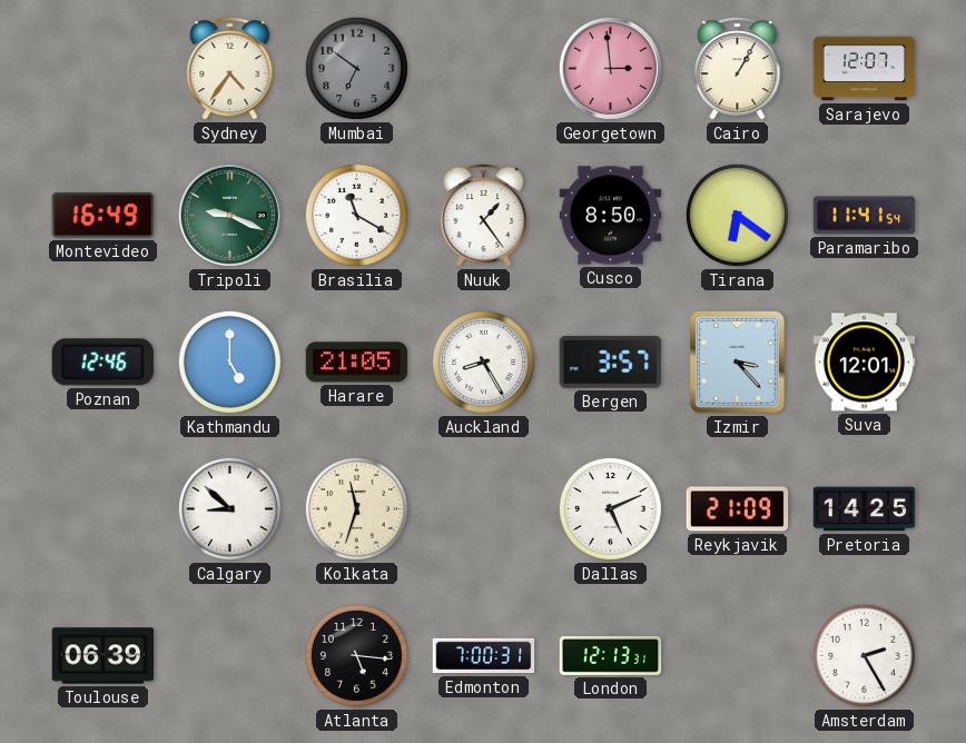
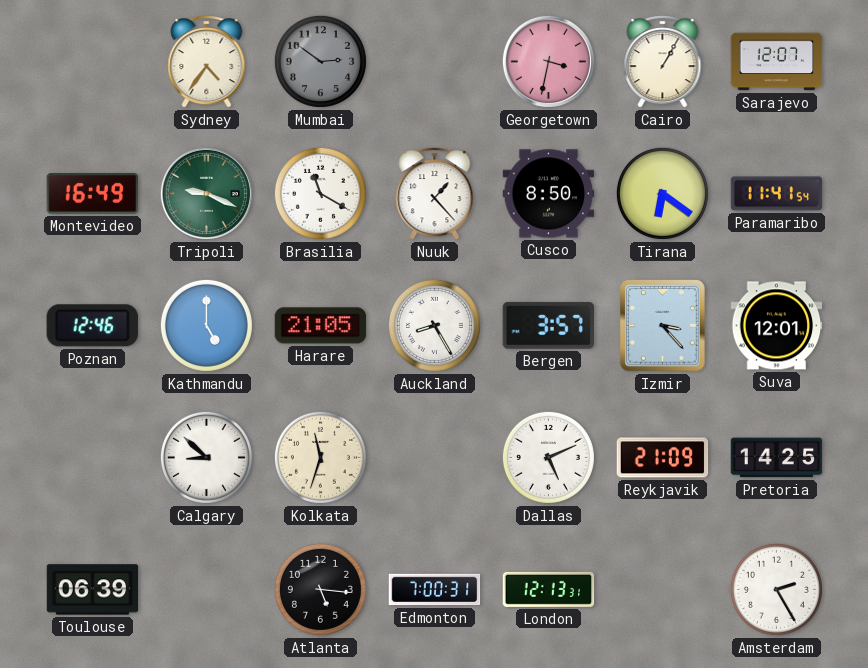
Mumbai: 6:51 -> 2:51
Georgetown: 2:59 -> 3:32
Nuuk: 1:24 -> 1:23
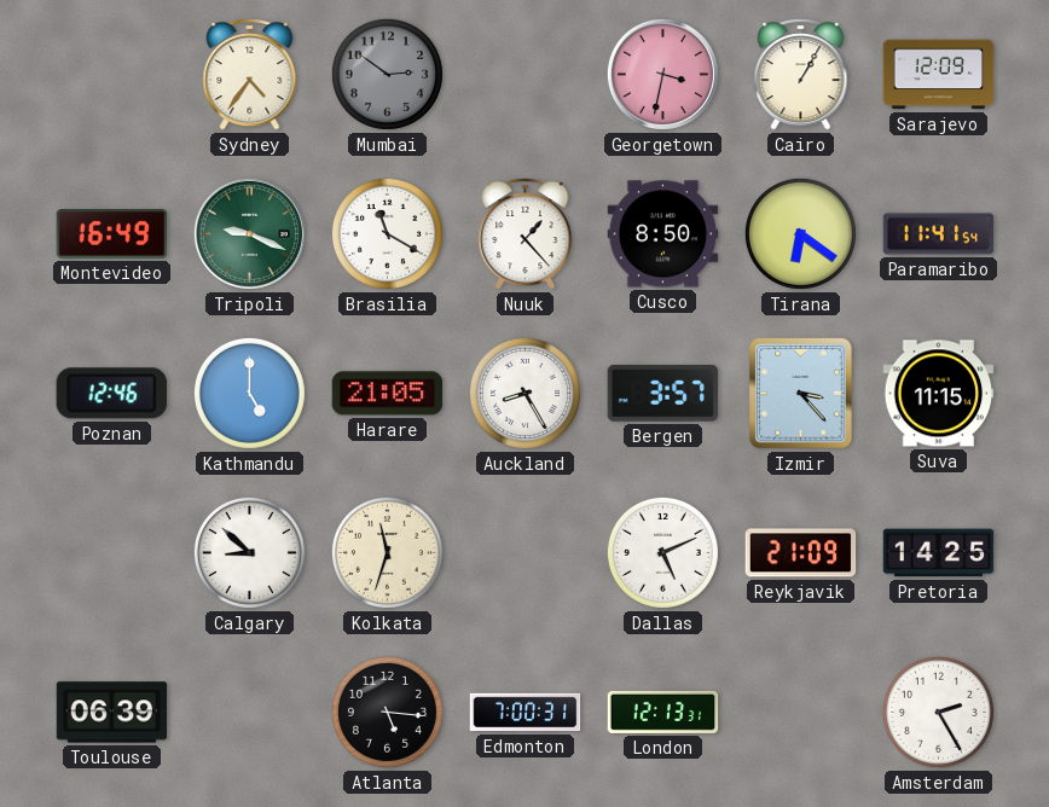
Sarajevo: 12:07 -> 12:09
Suva: 12:01 -> 11:15
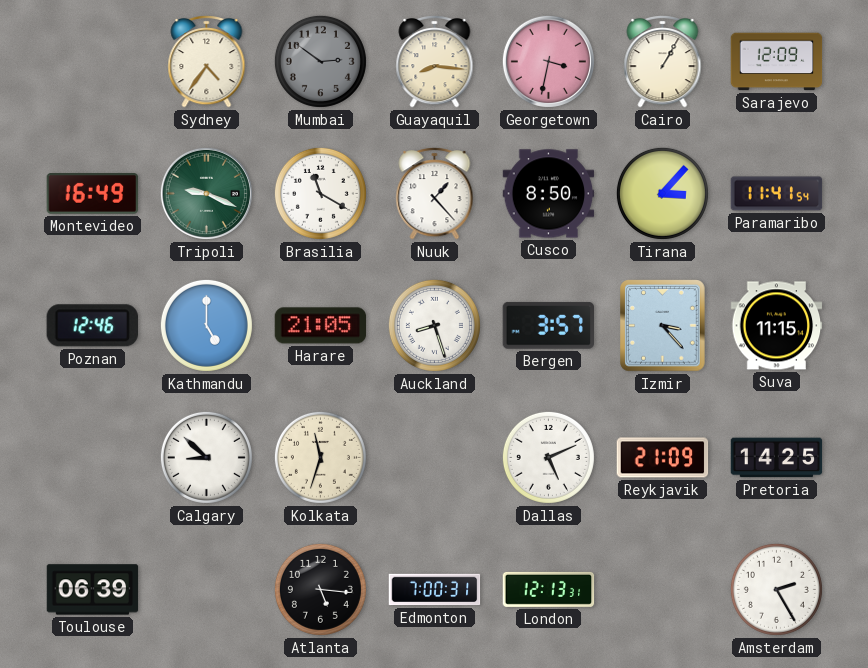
Guayaquil: none -> 8:16
Tirana: 6:21 -> 3:07
Auckland: 8:25 -> 8:27
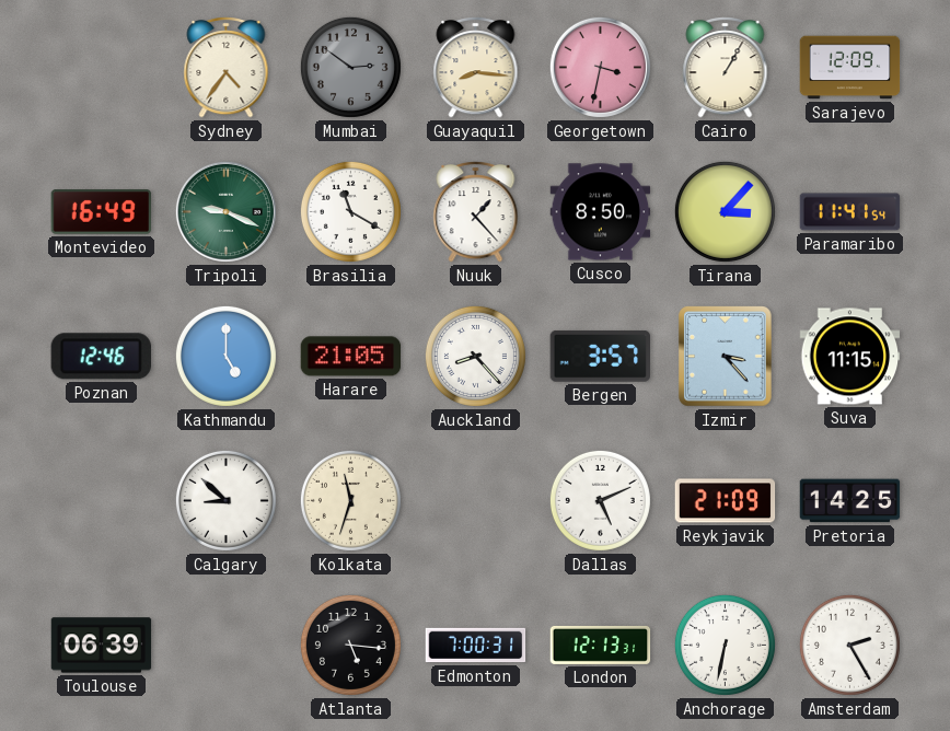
Auckland: 8:27 -> 8:23
Anchorage: none -> 6:32
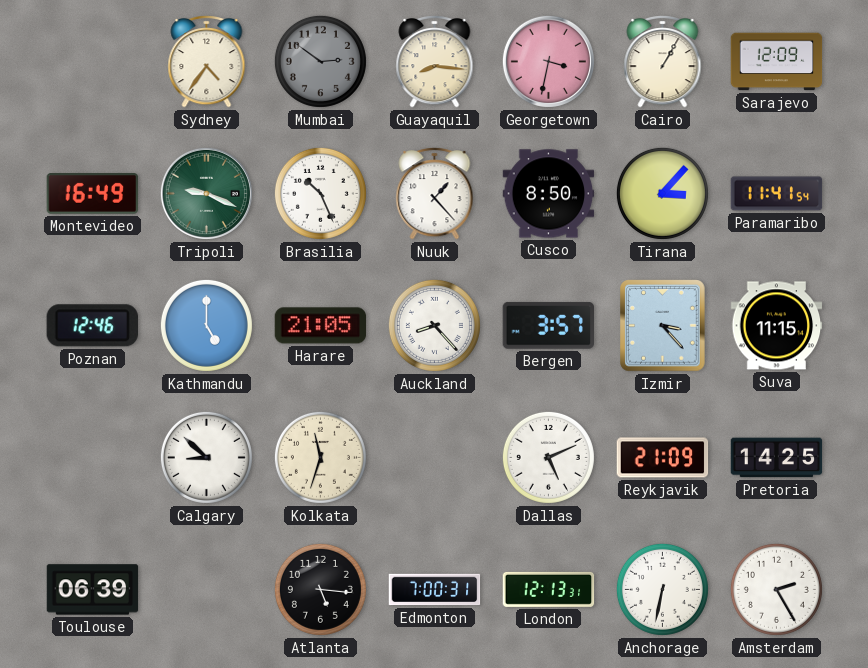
Brasilia: 11:20 -> 10:26
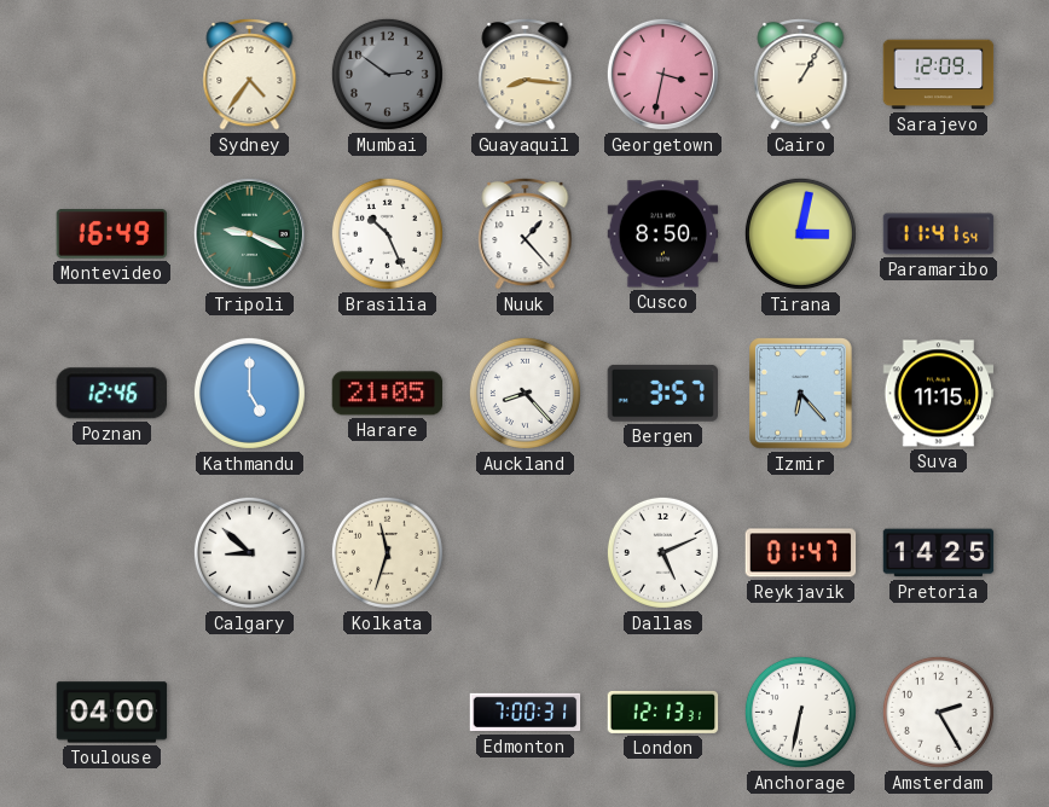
Tirana: 3:07 -> 3:02
Izmir: 3:23 -> 6:23
Reykjavik: 21:09 -> 01:47
Toulouse: 06:39 -> 04:00
Atlanta: 5:16 -> none
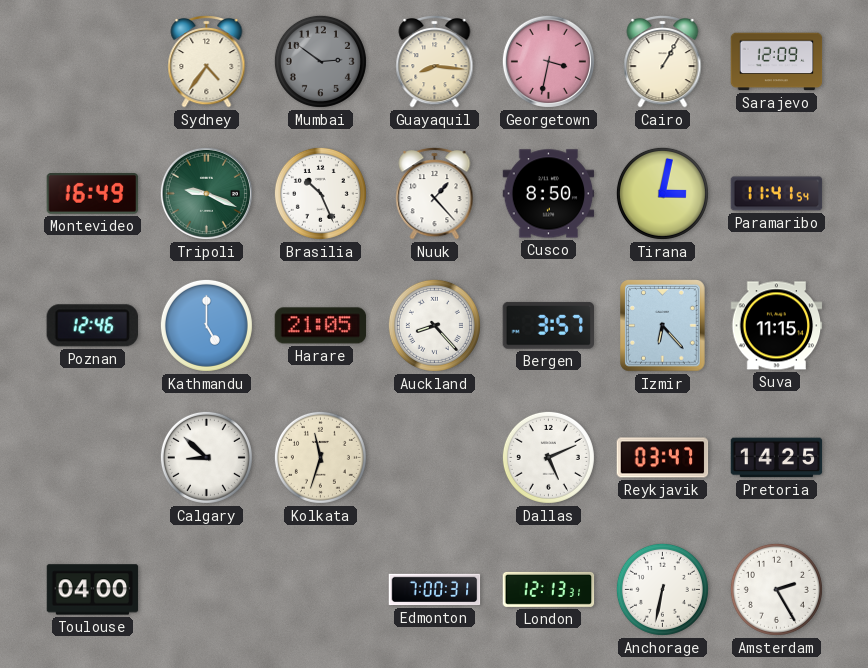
Reykjavik: 01:47 -> 03:47
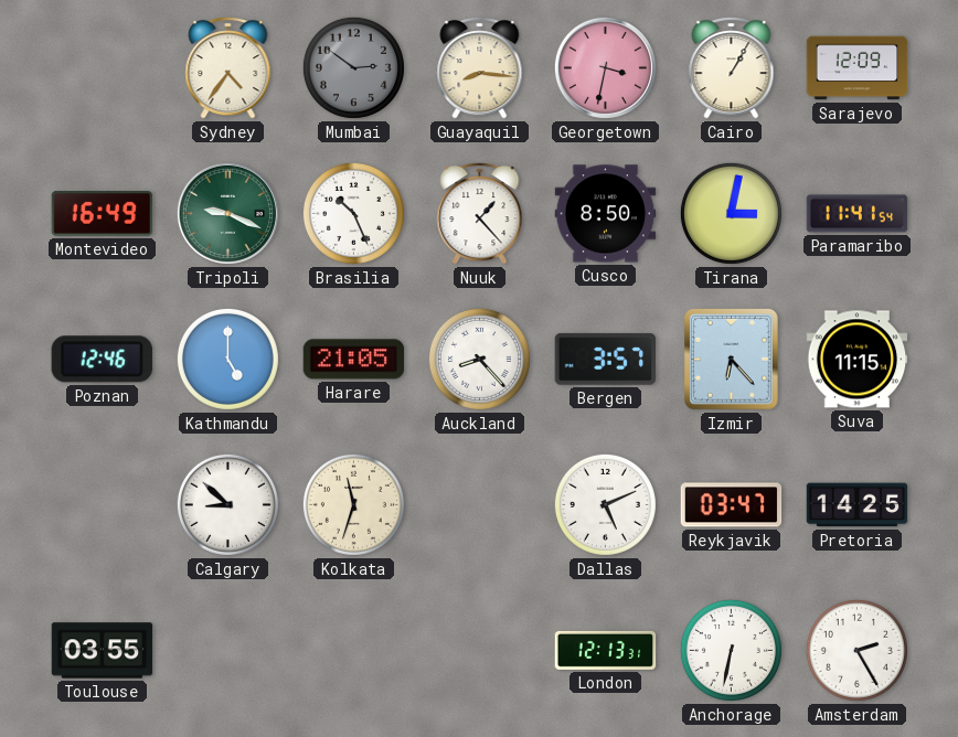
Toulouse: 04:00 -> 03:55
Edmonton: 7:00 -> none
